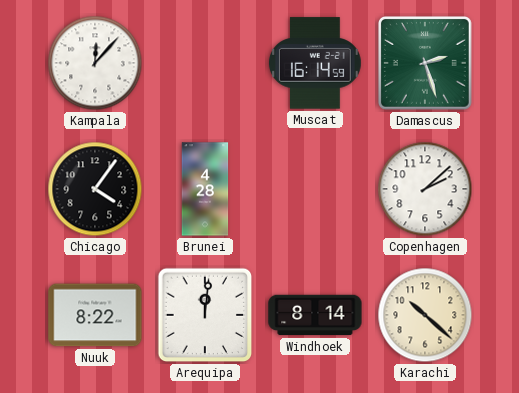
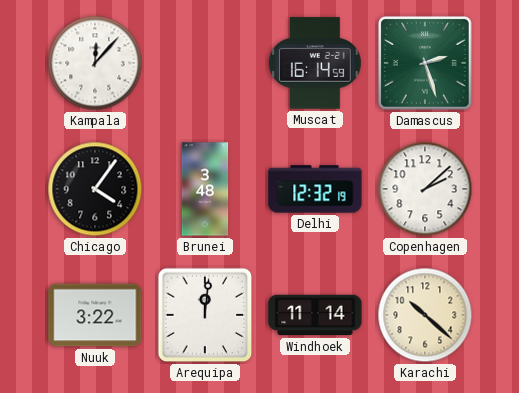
Brunei: 4:28 -> 3:48
Delhi: none -> 12:32
Nuuk: 8:22 -> 3:22
Windhoek: 8:14 -> 11:14
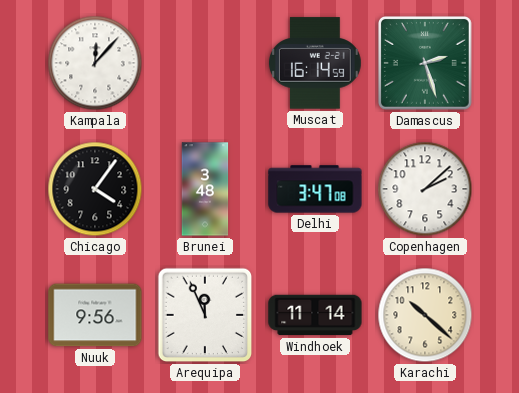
Delhi: 12:32 -> 3:47
Nuuk: 3:22 -> 9:56
Arequipa: 12:01 -> 11:56
